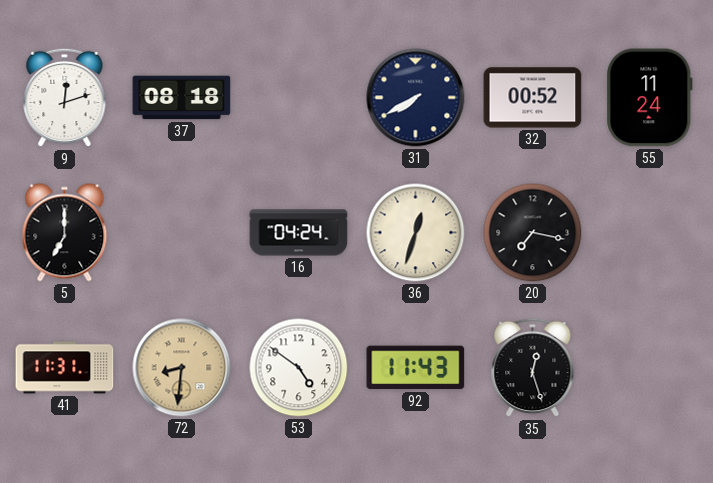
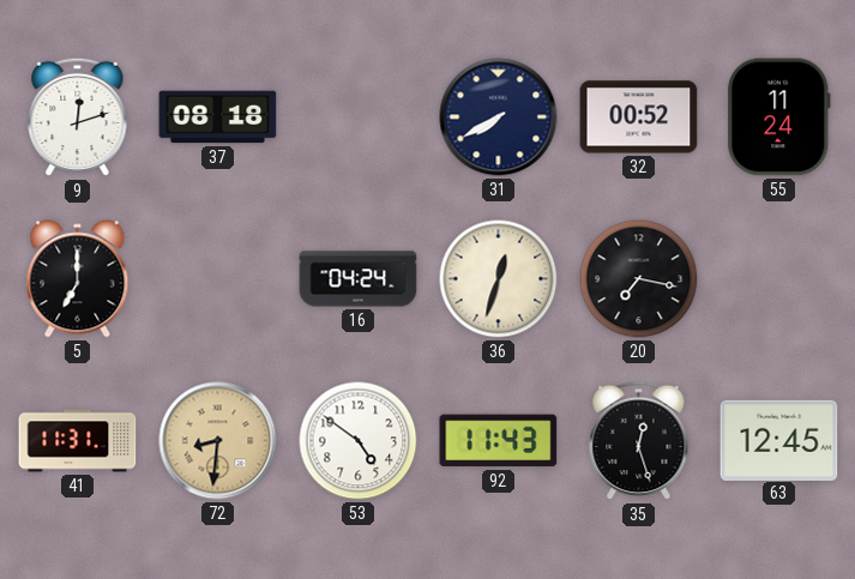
63: none -> 12:45
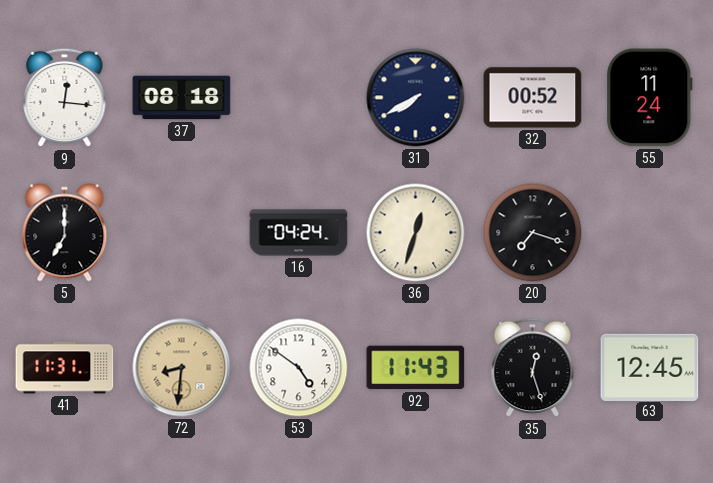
9: 12:12 -> 12:16
20: 7:17 -> 7:18
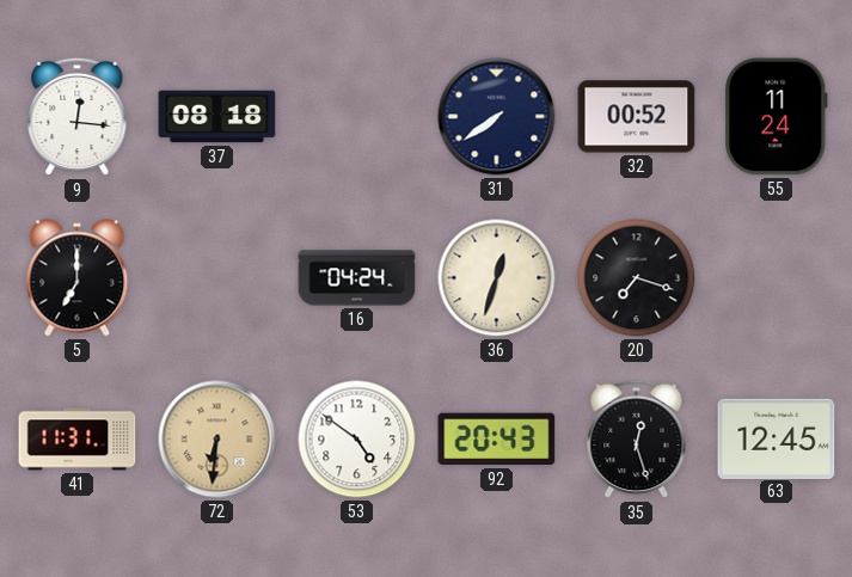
31: 7:40 -> 7:39
72: 8:31 -> 6:31
92: 11:43 -> 20:43
